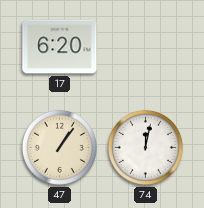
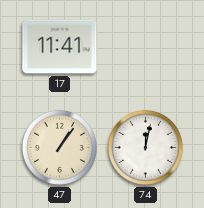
17: 6:20 -> 11:41
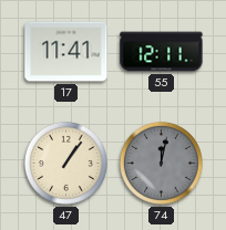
55: none -> 12:11
74 dial: white -> grey
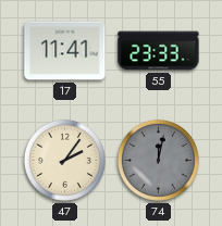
55: 12:11 -> 23:33
47: 1:06 -> 2:06
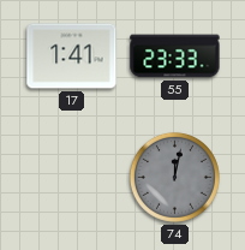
17: 11:41 -> 1:41
47: 2:06 -> none
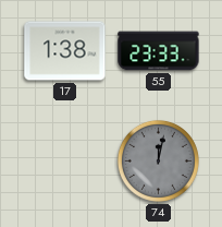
17: 1:41 -> 1:38
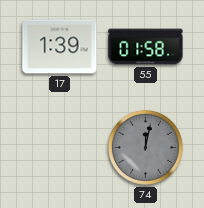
17: 1:38 -> 1:39
55: 23:33 -> 01:58
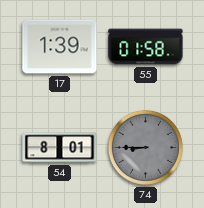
54: none -> 8:01
74: 12:02 -> 8:45
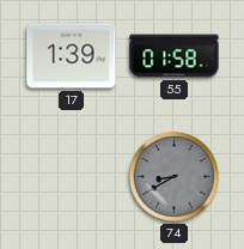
54: 8:01 -> none
74: 8:45 -> 8:40
